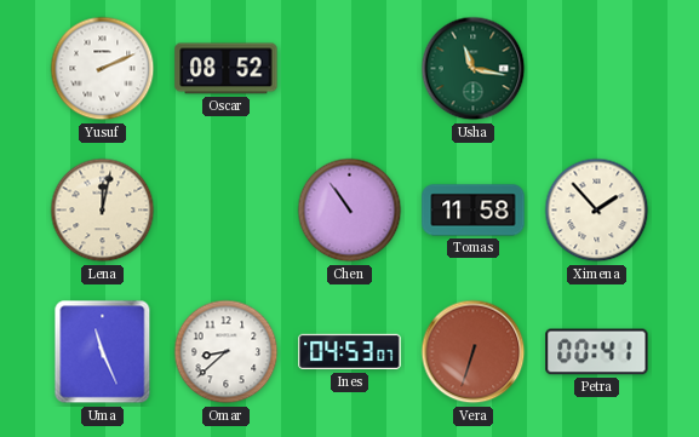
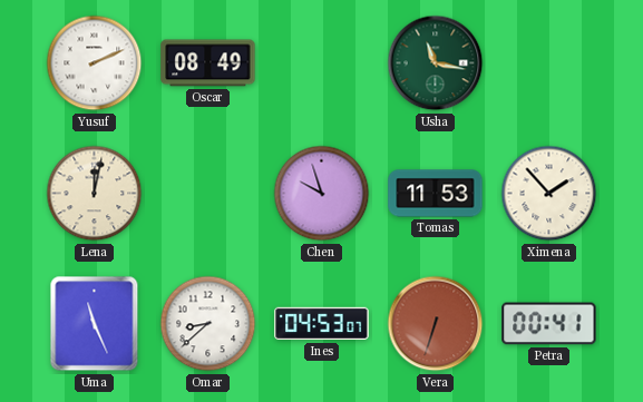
Oscar: 08:52 -> 08:49
Chen: 10:54 -> 9:57
Tomas: 11:58 -> 11:53
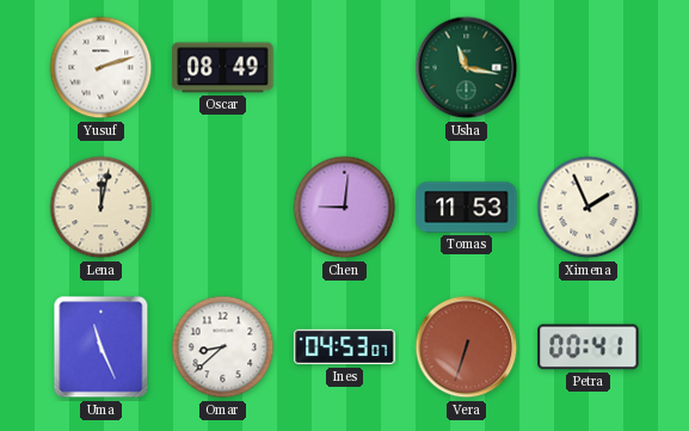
Yusuf: 2:11 -> 2:12
Chen: 9:57 -> 9:01
Ximena: 1:53 -> 1:56
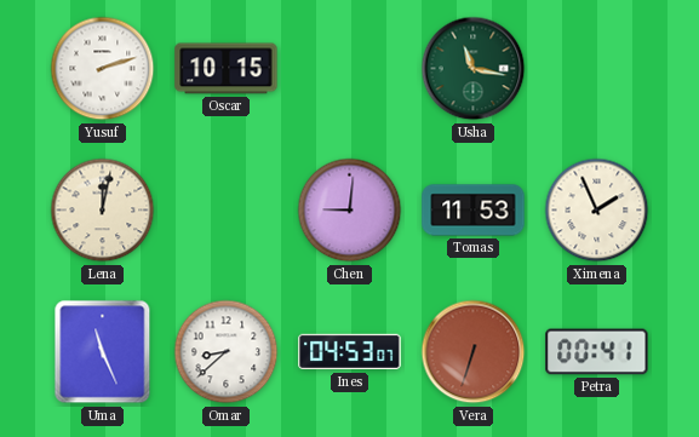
Oscar: 08:49 -> 10:15
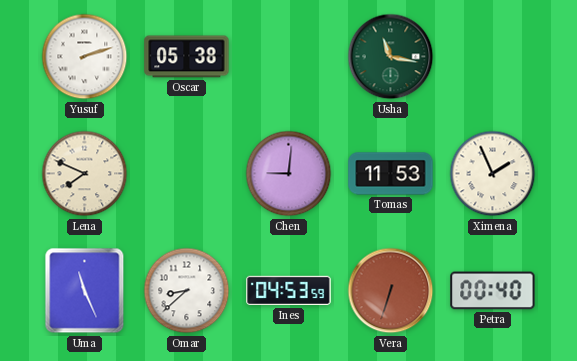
Oscar: 10:15 -> 05:38
Lena: 12:02 -> 7:49
Ines: 04:53:07 -> 04:53:59
Petra: 00:41 -> 00:40
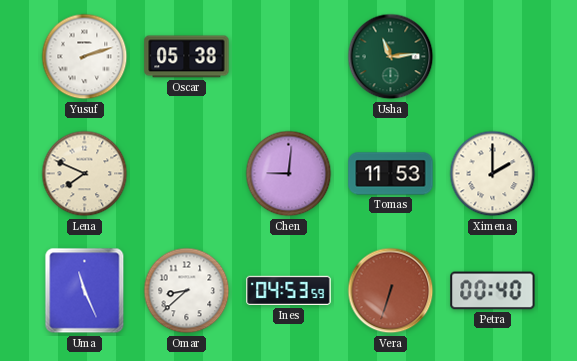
Usha: 11:17 -> 11:14
Ximena: 1:56 -> 2:00
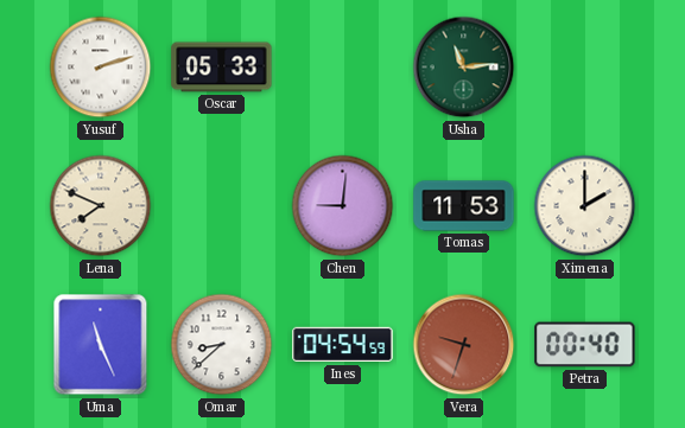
Oscar: 05:38 -> 05:33
Ines: 04:53 -> 04:54
Vera: 6:33 -> 9:33
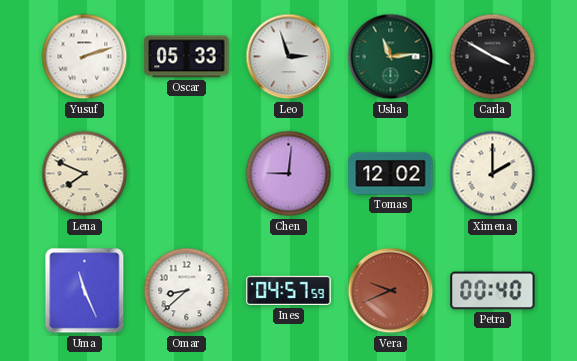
Leo: none -> 2:57
Carla: none -> 3:50
Tomas: 11:53 -> 12:02
Ines: 04:54 -> 04:57
Vera: 9:33 -> 9:41
